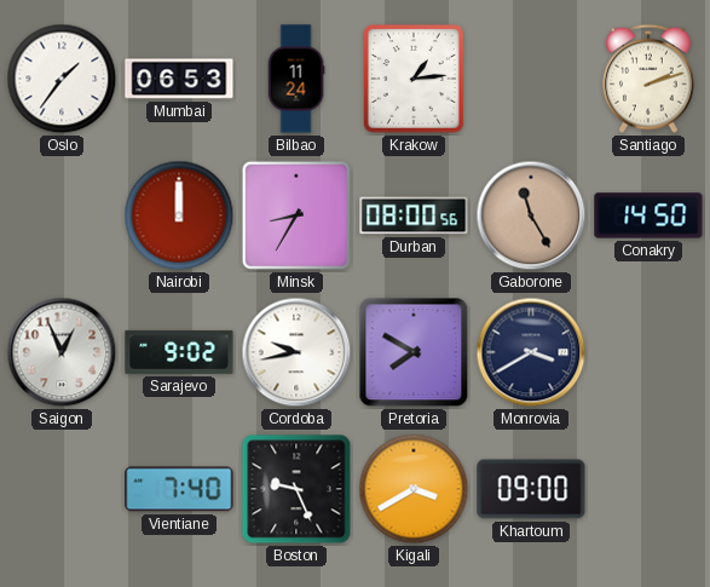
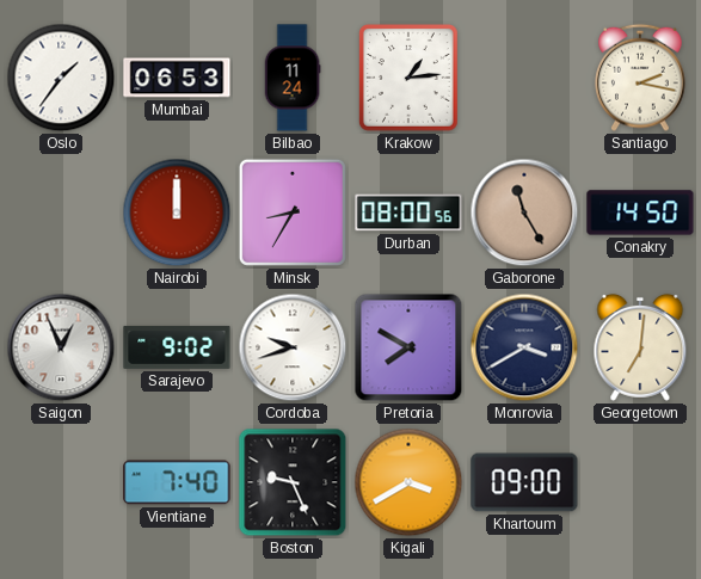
Santiago: 2:12 -> 2:17
Cordoba: 9:43 -> 9:42
Georgetown: none -> 7:01
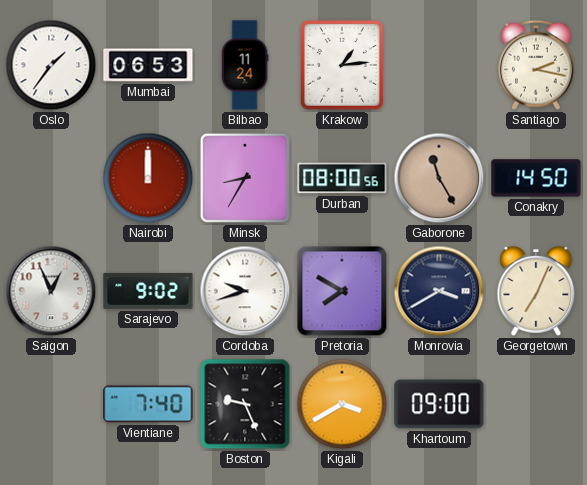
Georgetown: 7:01 -> 7:04
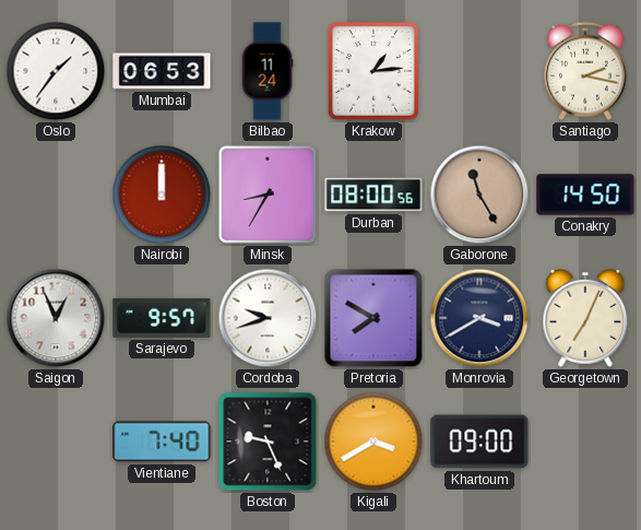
Sarajevo: 9:02 -> 9:57
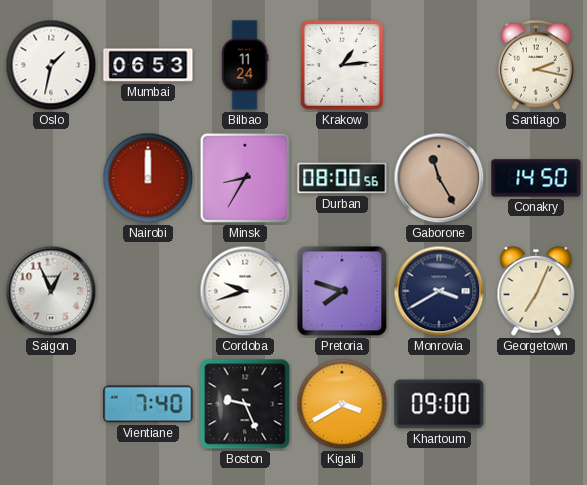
Oslo: 1:36 -> 1:32
Sarajevo: 9:57 -> none
Pretoria: 7:50 -> 7:48
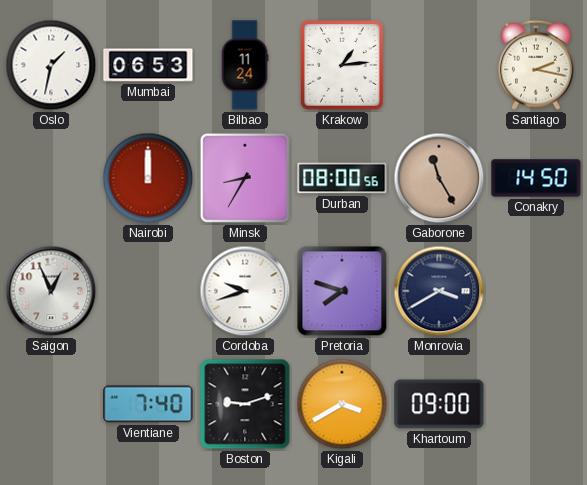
Georgetown: 7:04 -> none
Boston: 9:26 -> 9:12
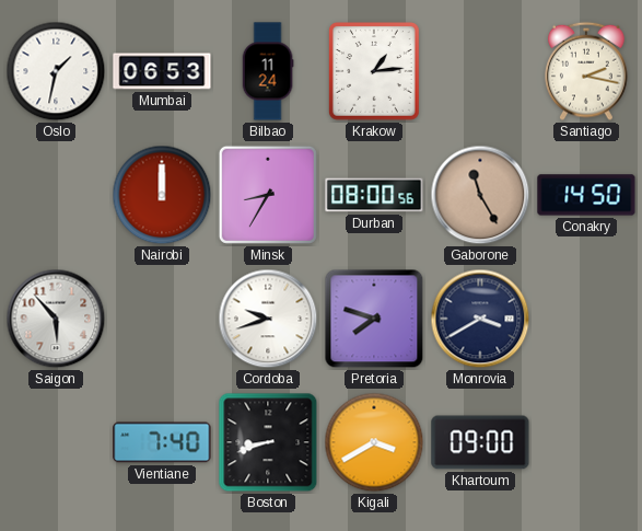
Saigon: 12:56 -> 5:53
Boston: 9:12 -> 8:42
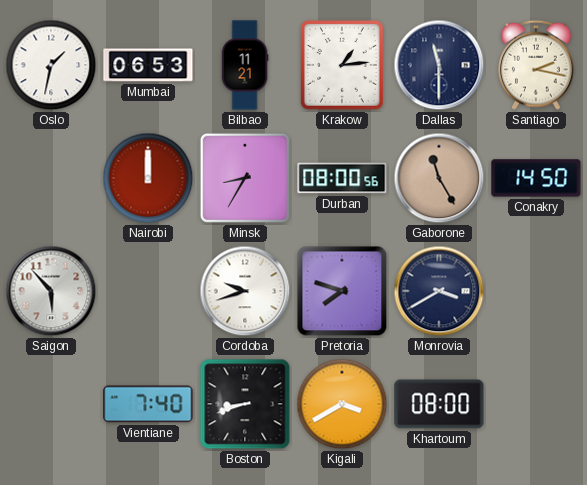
Bilbao: 11:24 -> 11:21
Dallas: none -> 11:30
Khartoum: 09:00 -> 08:00
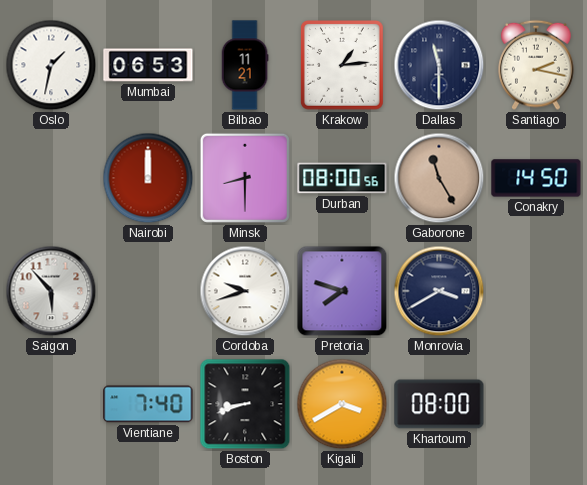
Minsk: 8:35 -> 8:30
